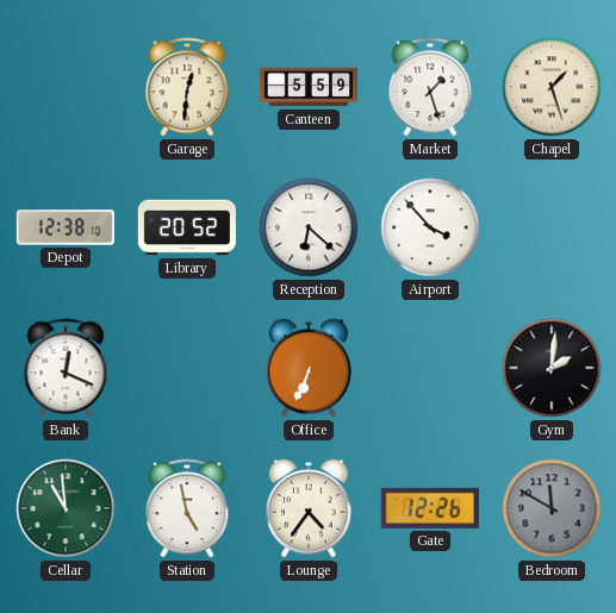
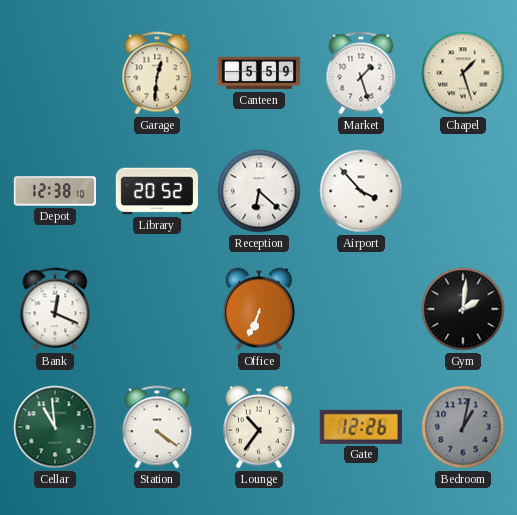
Station: 4:58 -> 4:21
Lounge: 4:36 -> 10:36
Bedroom: 11:50 -> 1:02
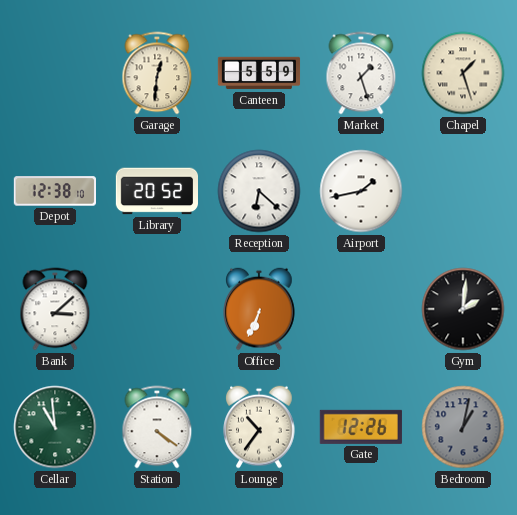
Airport: 3:53 -> 1:43
Bank: 12:19 -> 3:08
